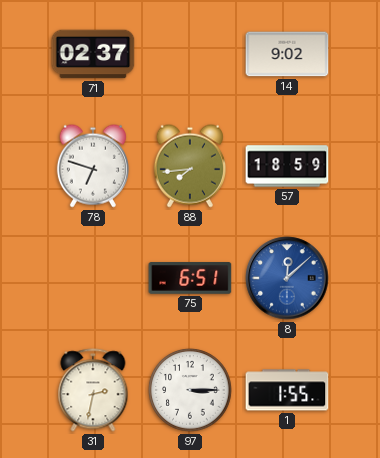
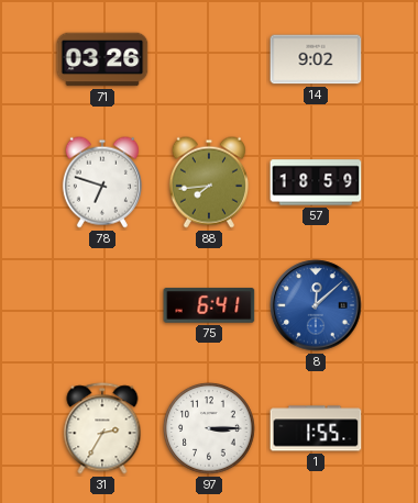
71: 02:37 -> 03:26
75: 6:51 -> 6:41
31: 2:32 -> 2:35
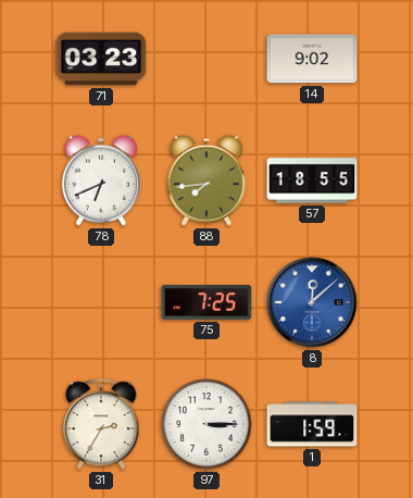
71: 03:26 -> 03:23
78: 6:48 -> 6:41
57: 18:59 -> 18:55
75: 6:41 -> 7:25
1: 1:55 -> 1:59
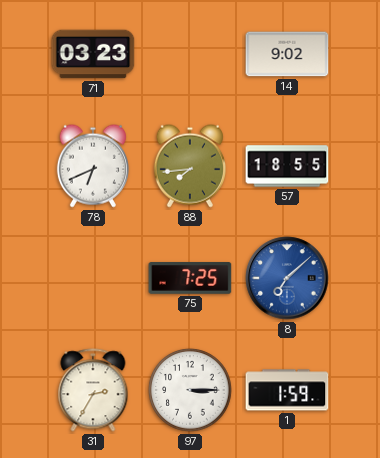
8: 12:08 -> 7:08
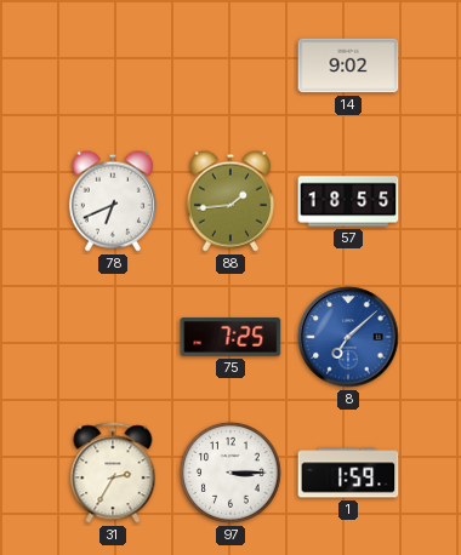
71: 03:23 -> none
88: 7:44 -> 1:44
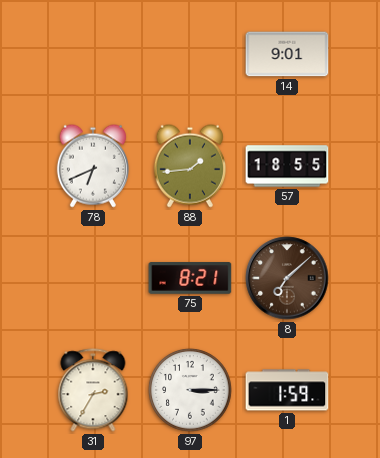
14: 9:02 -> 9:01
75: 7:25 -> 8:21
8 dial: blue -> brown
